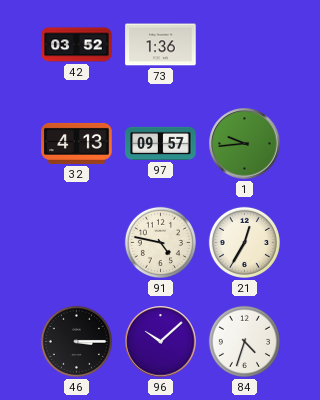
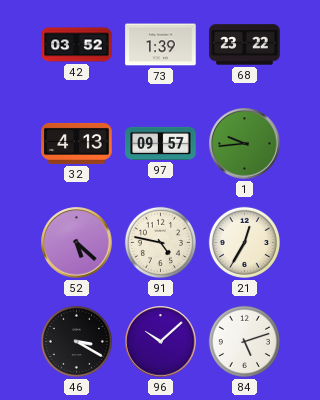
73: 1:36 -> 1:39
68: none -> 23:22
52: none -> 5:22
46: 3:15 -> 3:20
84: 4:33 -> 5:12
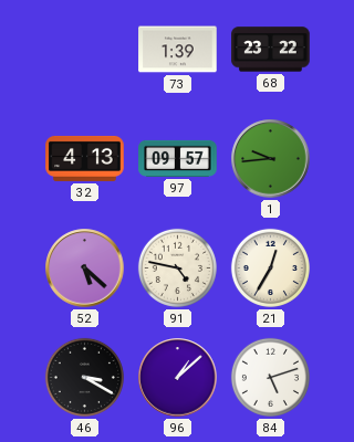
42: 03:52 -> none
96: 10:08 -> 1:08
